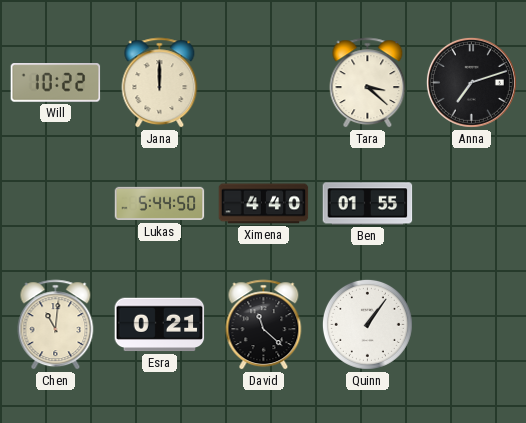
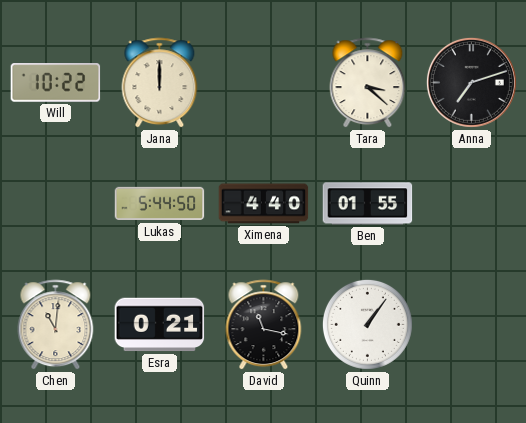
David: 11:22 -> 11:17
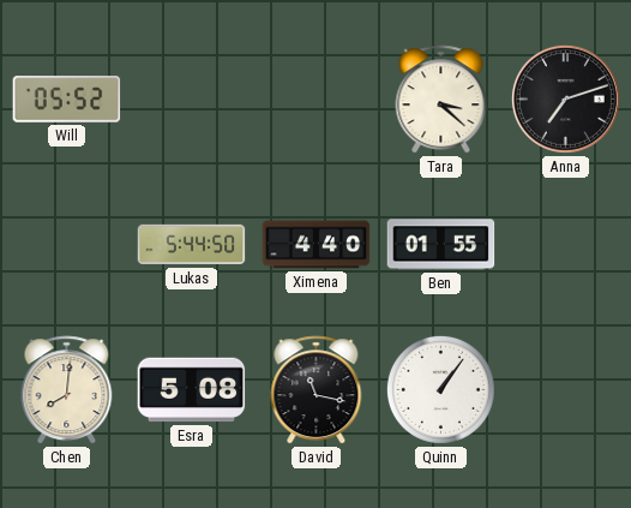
Will: 10:22 -> 05:52
Jana: 12:00 -> none
Chen: 11:01 -> 8:01
Esra: 0:21 -> 5:08
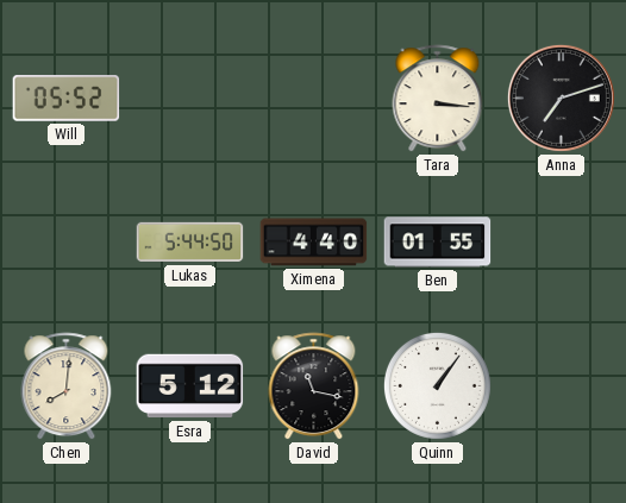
Tara: 3:22 -> 3:16
Esra: 5:08 -> 5:12
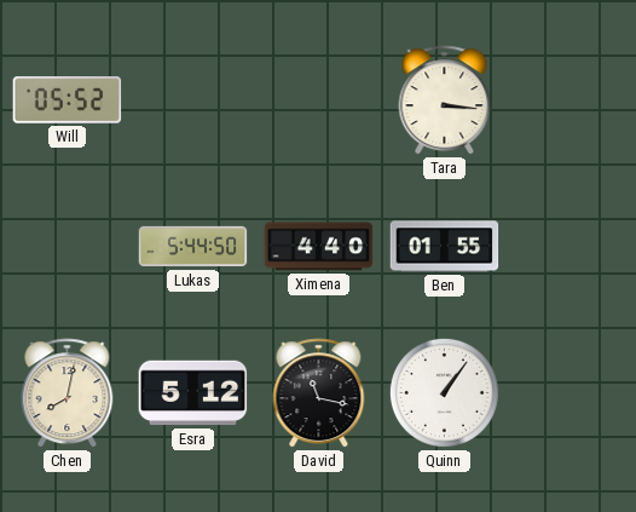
Anna: 7:12 -> none
Chen: 8:01 -> 8:02
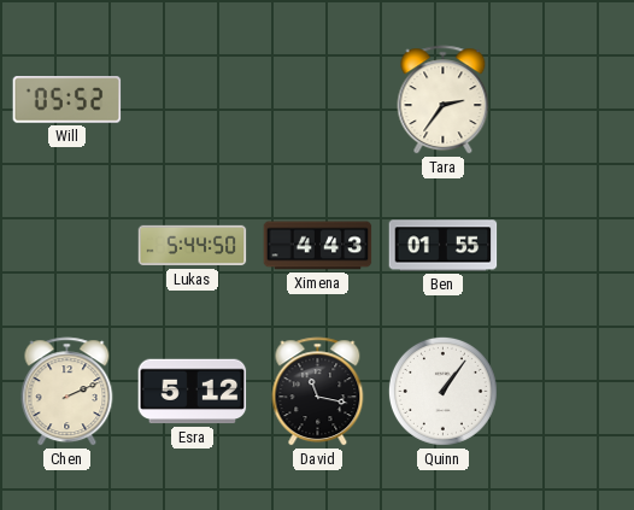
Tara: 3:16 -> 2:36
Ximena: 4:40 -> 4:43
Chen: 8:02 -> 2:11
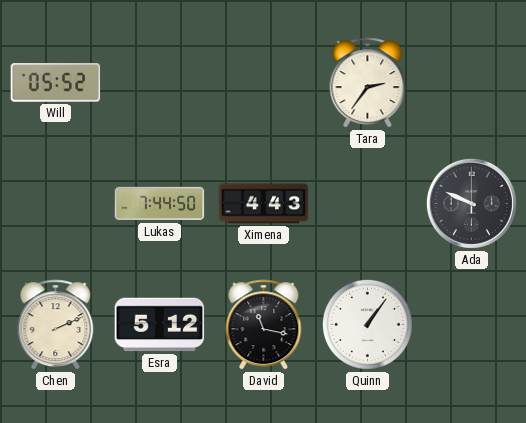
Lukas: 5:44 -> 7:44
Ben: 01:55 -> none
Ada: none -> 9:49
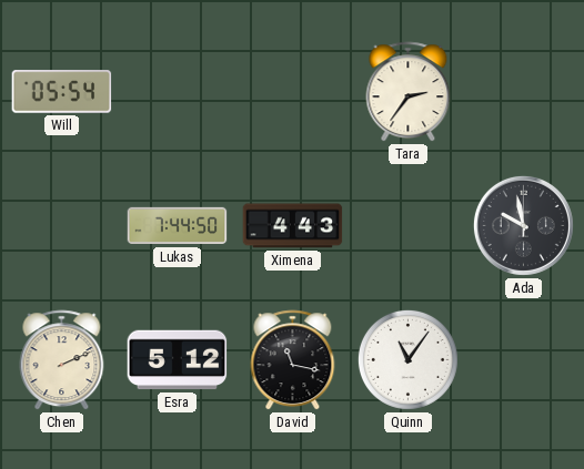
Will: 05:52 -> 05:54
Ada: 9:49 -> 9:58
Quinn: 1:06 -> 11:06
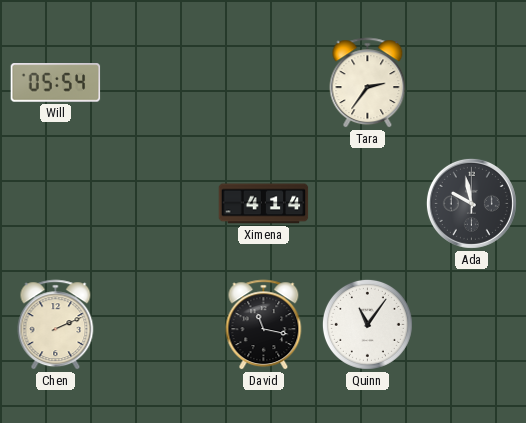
Lukas: 7:44 -> none
Ximena: 4:43 -> 4:14
Esra: 5:12 -> none
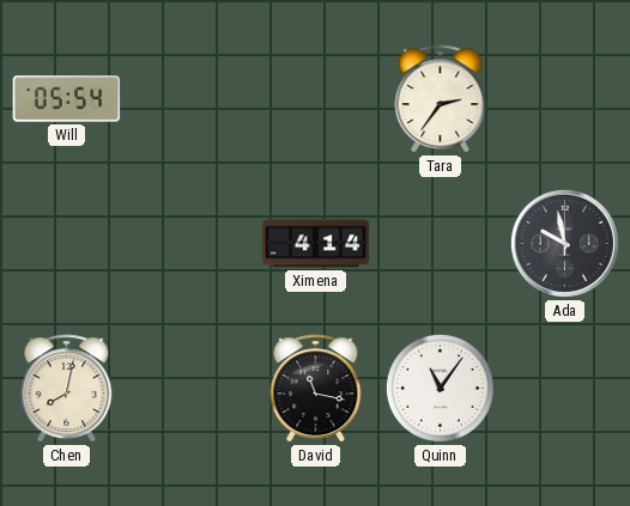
Chen: 2:11 -> 8:02
